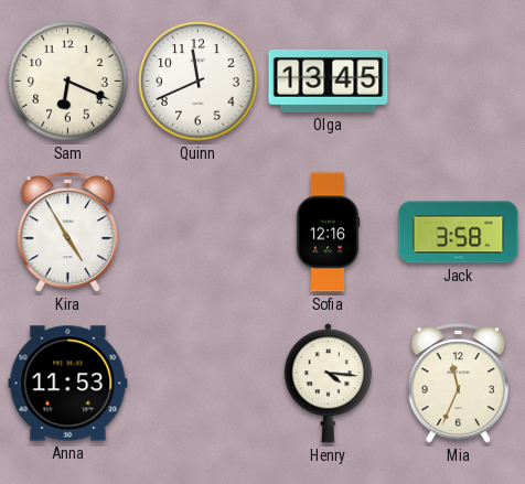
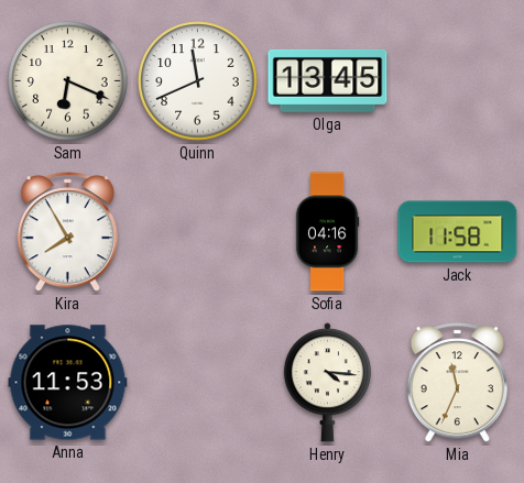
Kira: 4:55 -> 7:55
Sofia: 12:16 -> 04:16
Jack: 3:58 -> 11:58
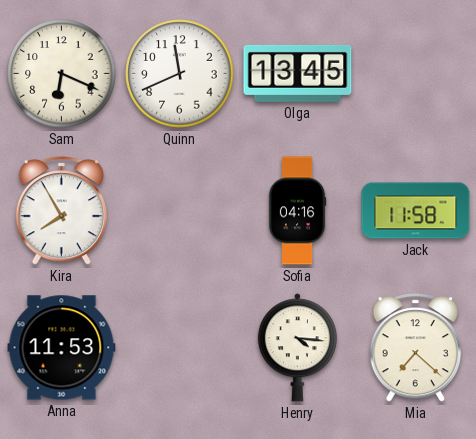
Mia: 11:34 -> 7:22
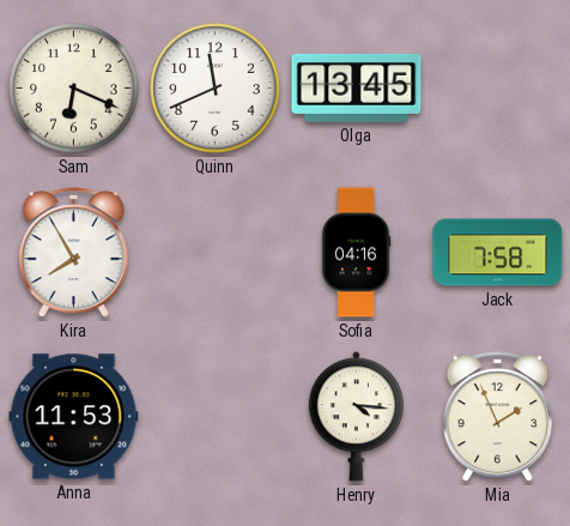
Jack: 11:58 -> 7:58
Mia: 7:22 -> 1:56
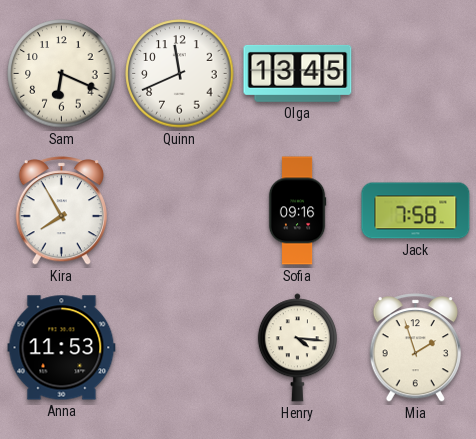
Sofia: 04:16 -> 09:16
Mia: 1:56 -> 1:57
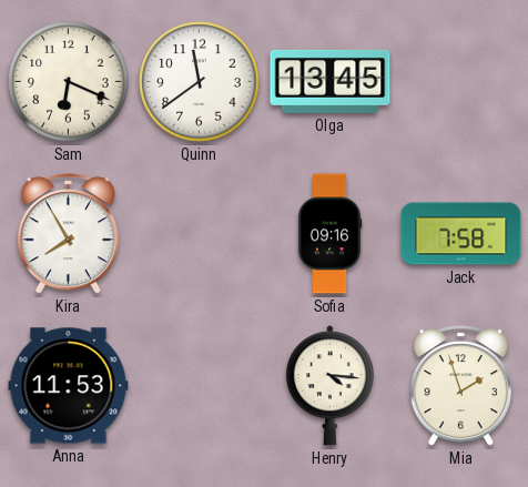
Quinn: 11:41 -> 11:39
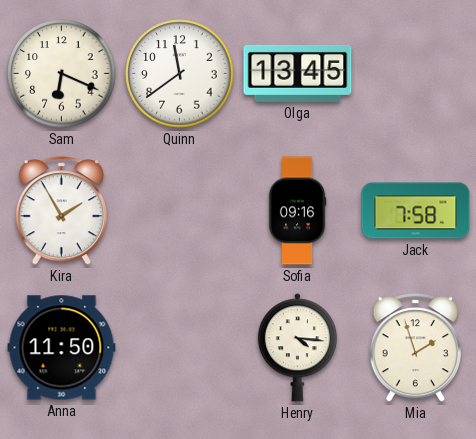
Kira: 7:55 -> 1:55
Anna: 11:53 -> 11:50
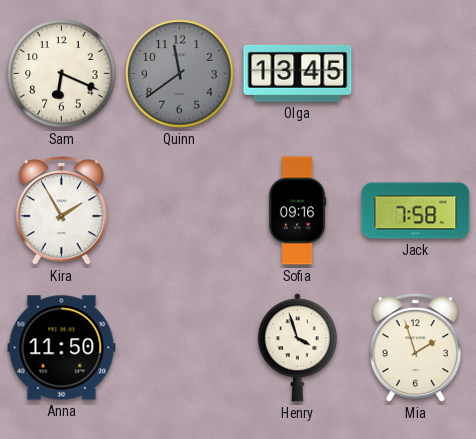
Quinn dial: white -> grey
Henry: 4:16 -> 3:57
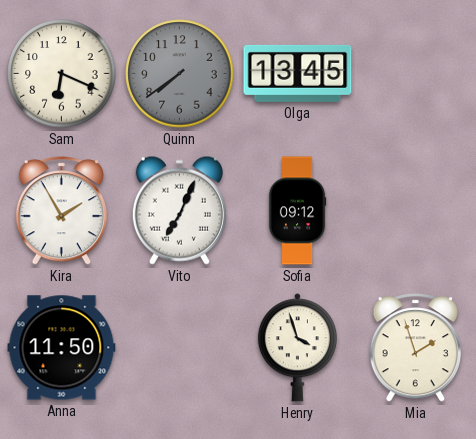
Quinn: 11:39 -> 7:39
Vito: none -> 7:04
Sofia: 09:16 -> 09:12
Jack: 7:58 -> none
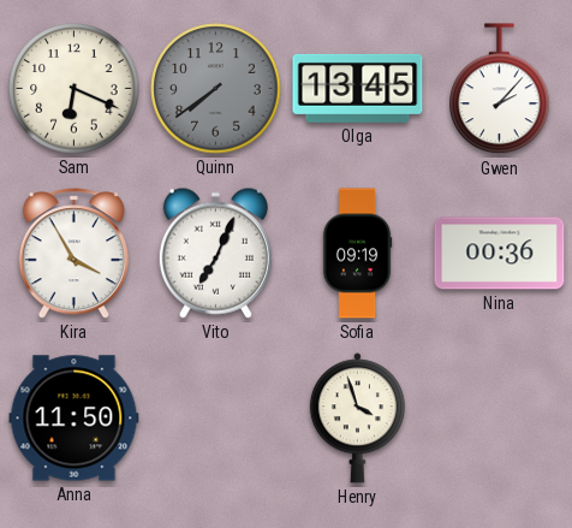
Gwen: none -> 2:07
Kira: 1:55 -> 3:55
Sofia: 09:12 -> 09:19
Nina: none -> 00:36
Mia: 1:57 -> none
